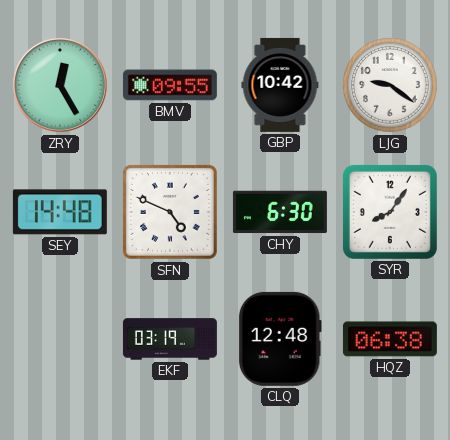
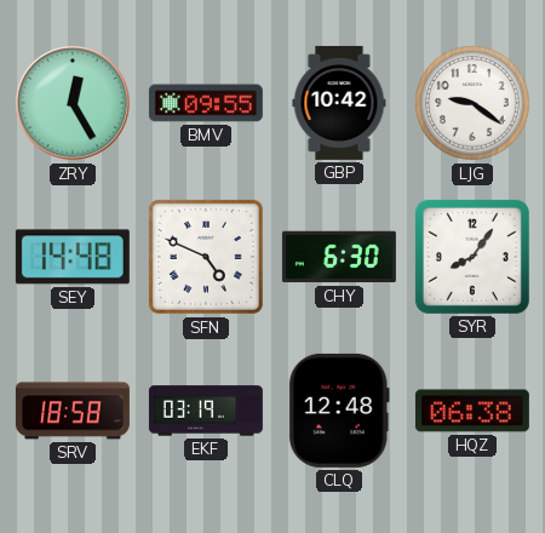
SRV: none -> 18:58
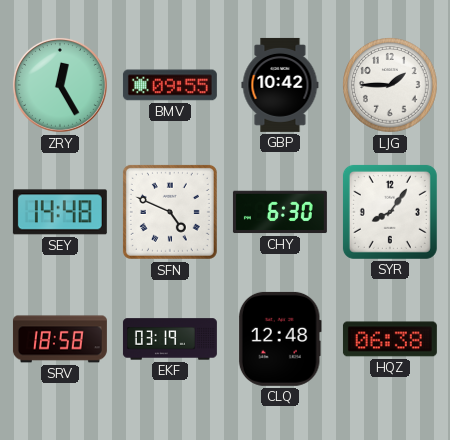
LJG: 9:21 -> 1:45
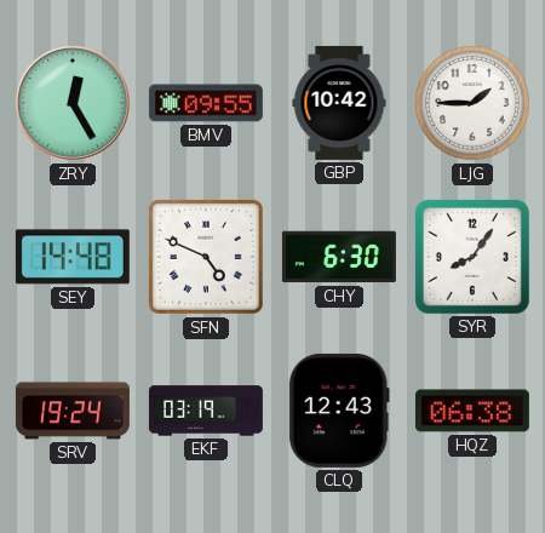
SRV: 18:58 -> 19:24
CLQ: 12:48 -> 12:43
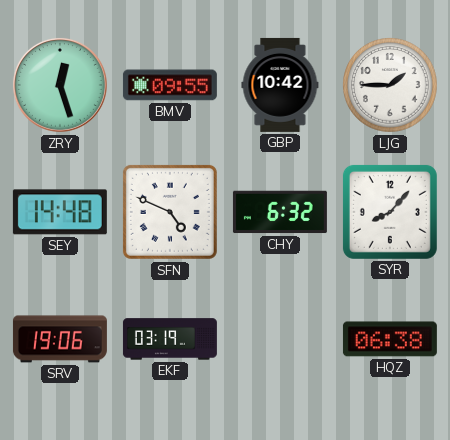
ZRY: 12:25 -> 12:27
CHY: 6:30 -> 6:32
SYR: 8:06 -> 8:07
SRV: 19:24 -> 19:06
CLQ: 12:43 -> none
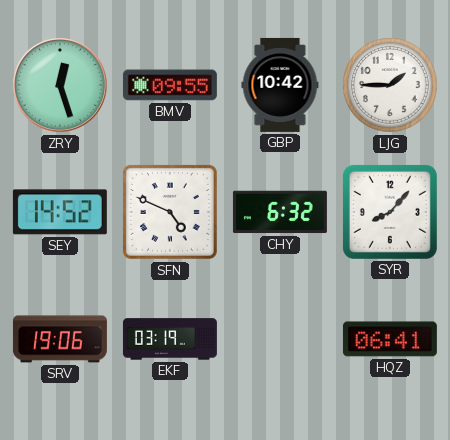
SEY: 14:48 -> 14:52
HQZ: 06:38 -> 06:41
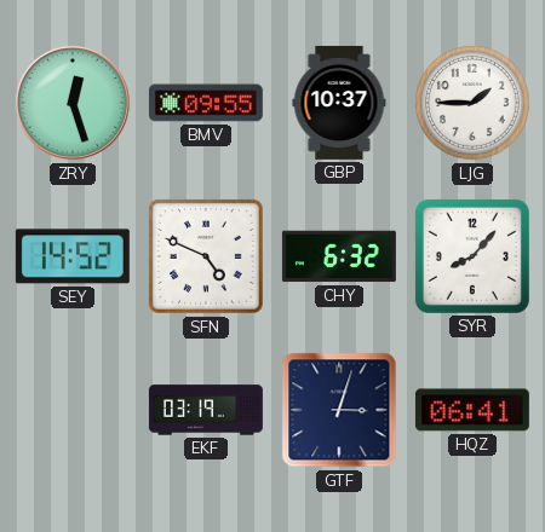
GBP: 10:42 -> 10:37
SRV: 19:06 -> none
GTF: none -> 3:03
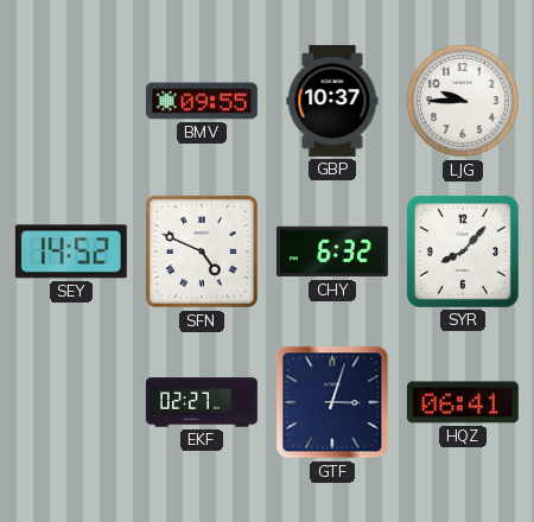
ZRY: 12:27 -> none
LJG: 1:45 -> 9:45
EKF: 03:19 -> 02:27
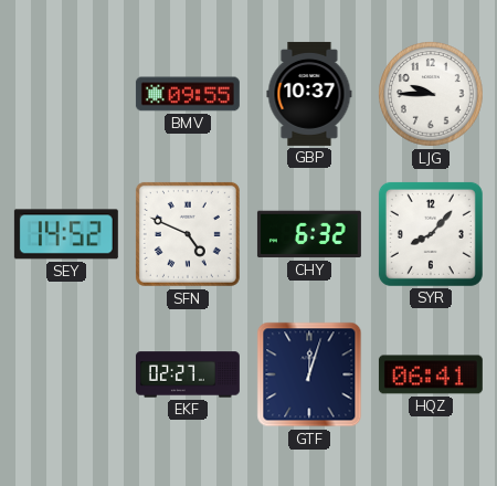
GTF: 3:03 -> 12:03
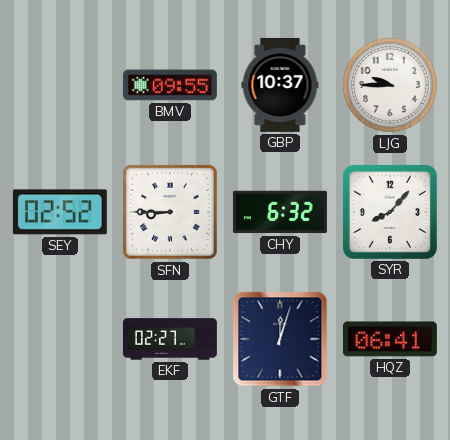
SEY: 14:52 -> 02:52
SFN: 4:49 -> 8:45
